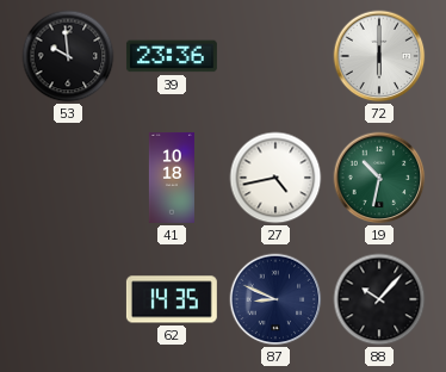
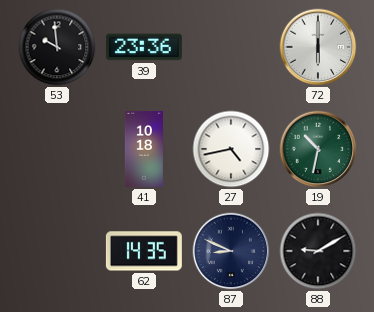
88: 10:07 -> 9:10
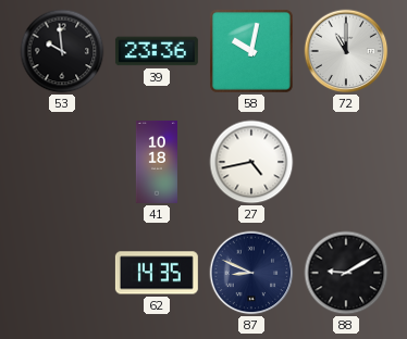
58: none -> 10:02
72: 6:00 -> 11:00
19: 10:32 -> none
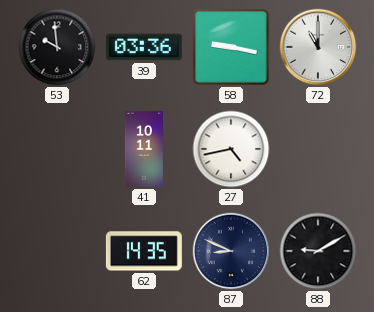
39: 23:36 -> 03:36
58: 10:02 -> 9:17
41: 10:18 -> 10:11
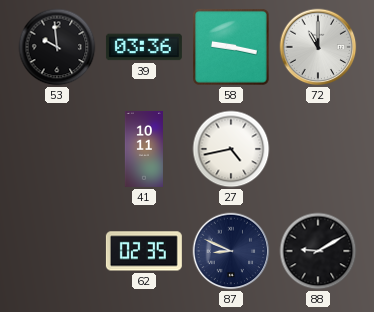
62: 14:35 -> 02:35
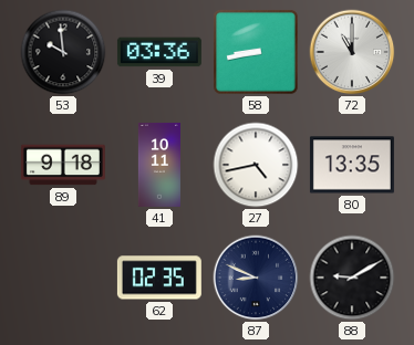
58: 9:17 -> 8:43
89: none -> 9:18
80: none -> 13:35
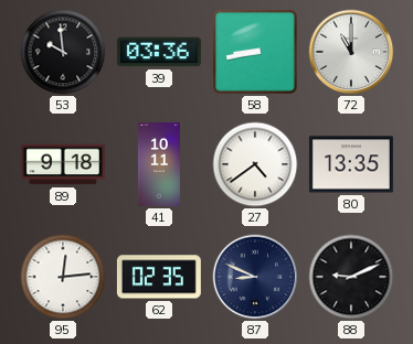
27: 4:43 -> 4:39
95: none -> 12:14
88: 9:10 -> 9:11
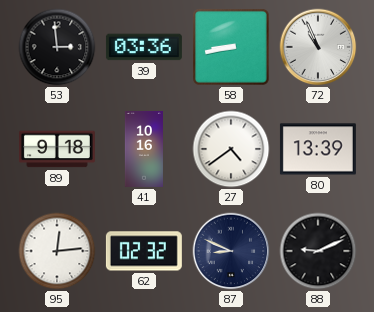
53: 9:59 -> 2:59
72: 11:00 -> 10:56
41: 10:11 -> 10:16
80: 13:35 -> 13:39
62: 02:35 -> 02:32
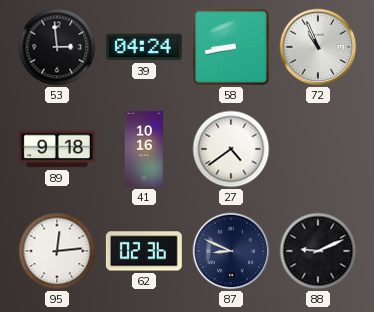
39: 03:36 -> 04:24
80: 13:39 -> none
62: 02:32 -> 02:36
